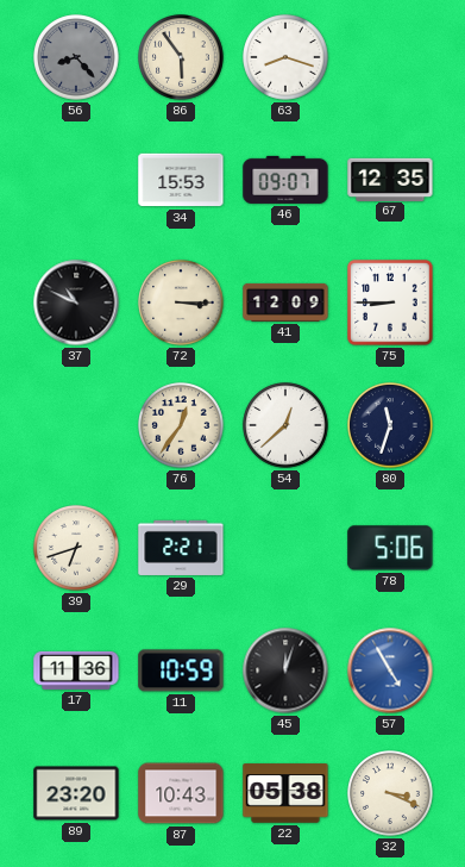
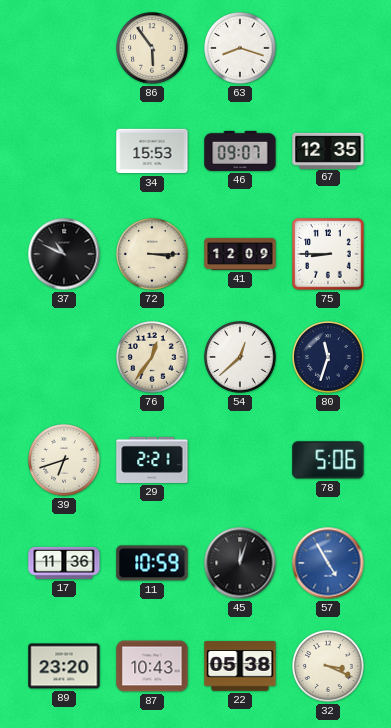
56: 8:23 -> none
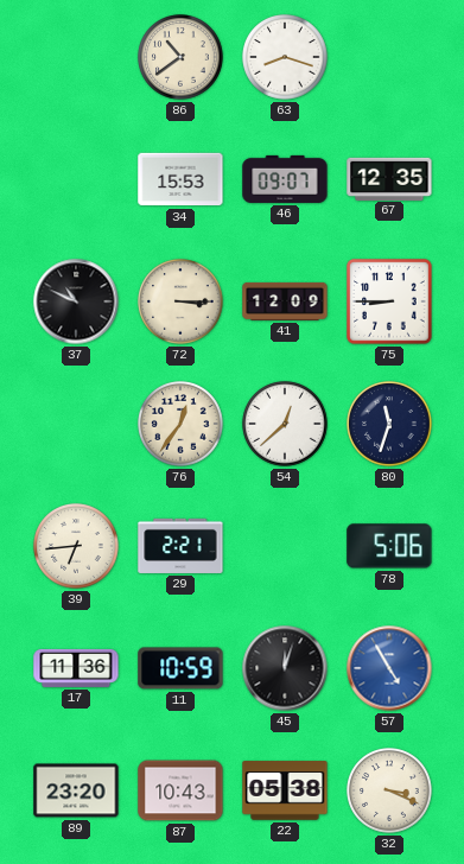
86: 5:54 -> 10:39
39: 6:42 -> 6:44
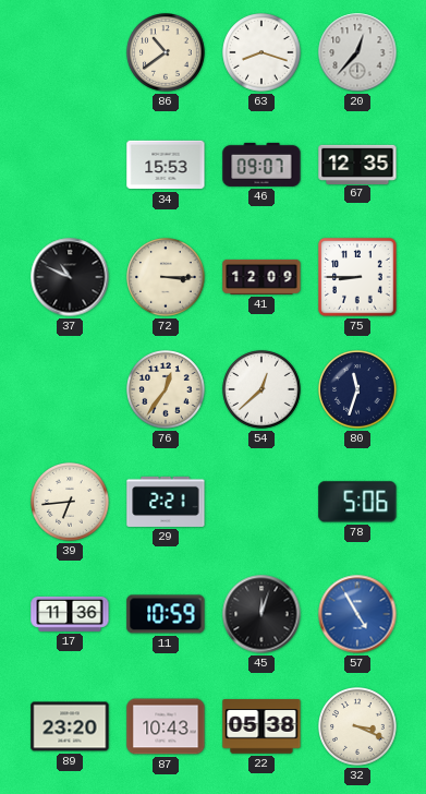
20: none -> 12:37
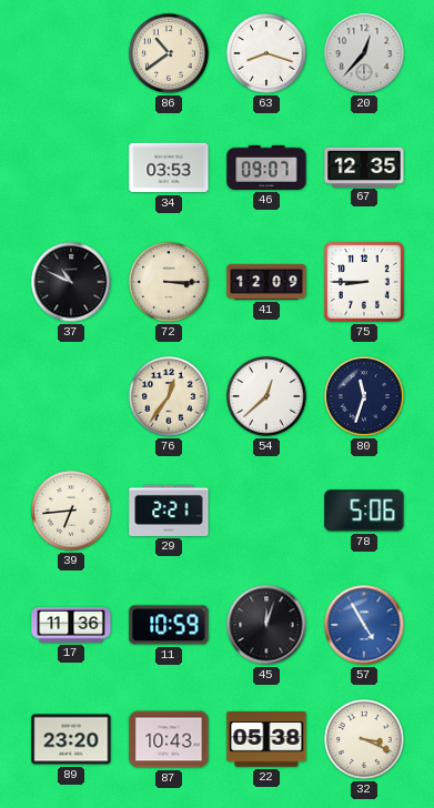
34: 15:53 -> 03:53
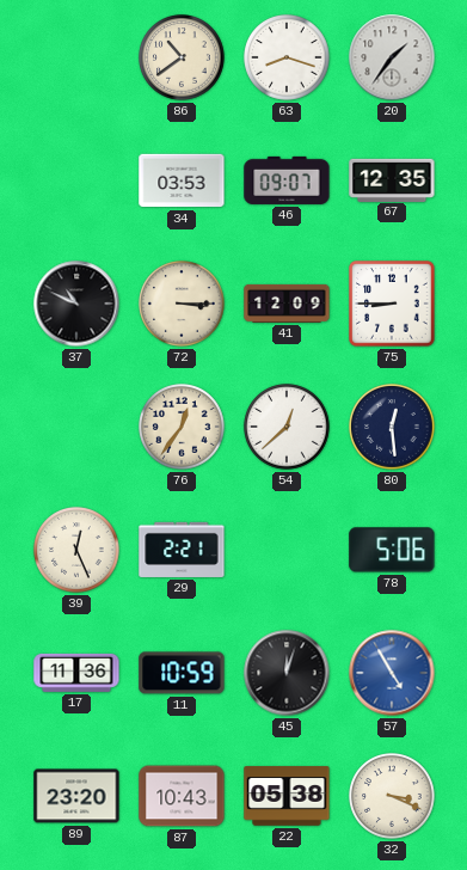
20: 12:37 -> 1:36
80: 11:33 -> 12:29
39: 6:44 -> 12:26
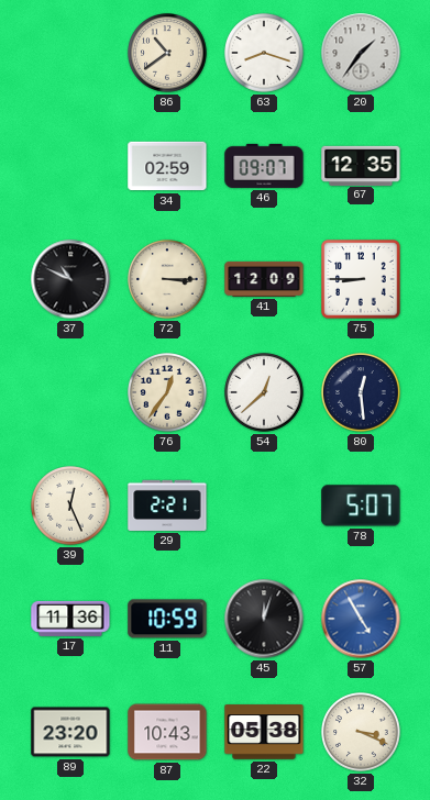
34: 03:53 -> 02:59
78: 5:06 -> 5:07
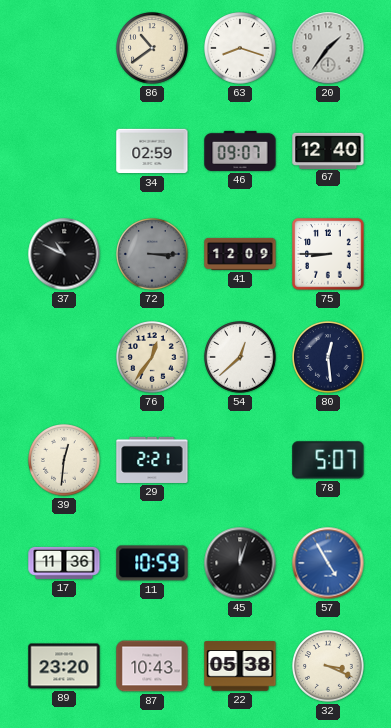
67: 12:35 -> 12:40
72 dial: cream -> grey
39: 12:26 -> 12:31
